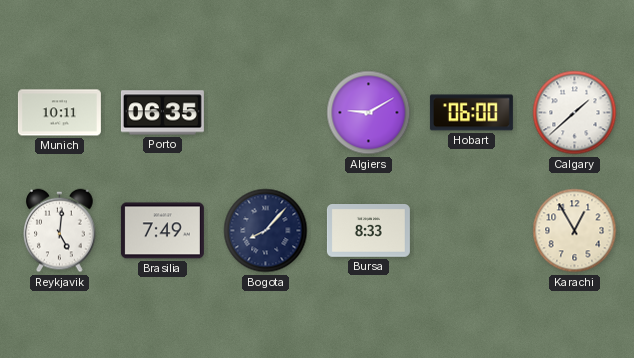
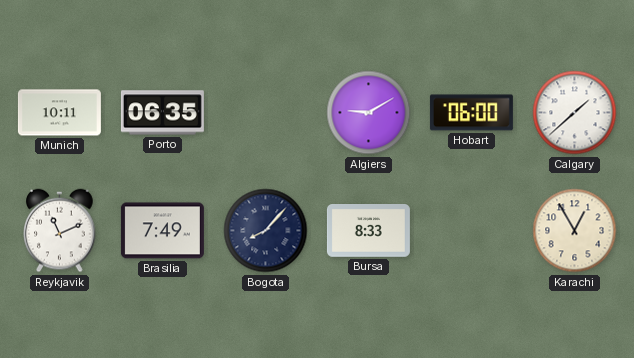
Reykjavik: 5:01 -> 11:11
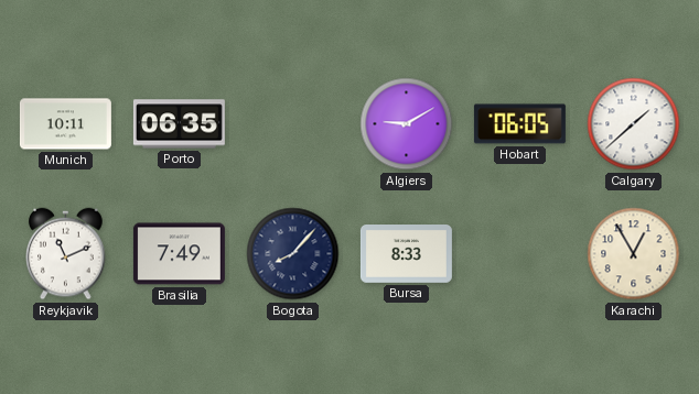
Hobart: 06:00 -> 06:05
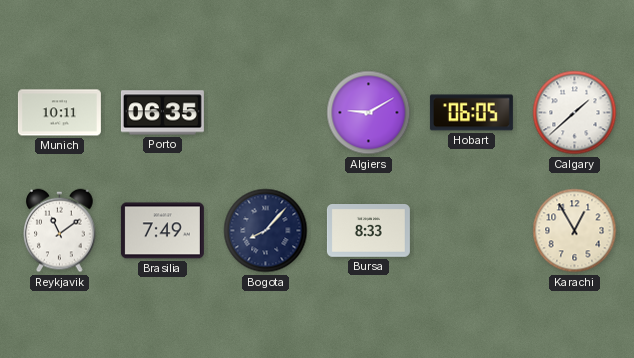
Reykjavik: 11:11 -> 11:09
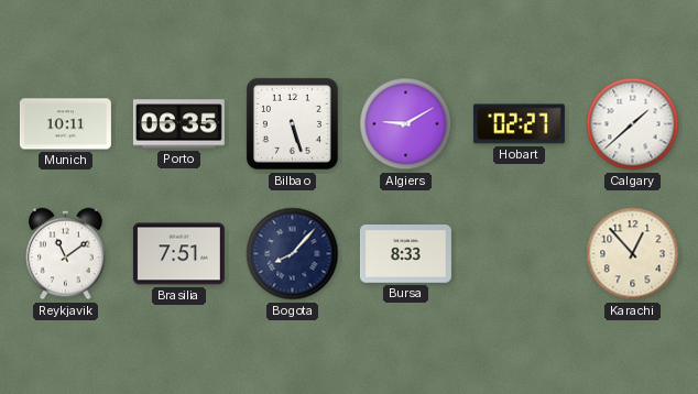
Bilbao: none -> 5:27
Hobart: 06:05 -> 02:27
Brasilia: 7:49 -> 7:51
Karachi: 12:55 -> 12:53
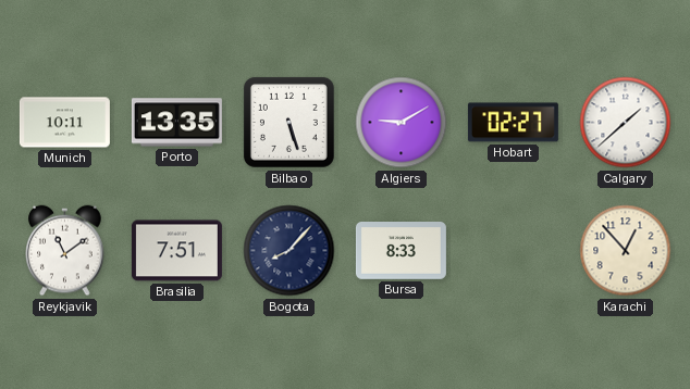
Porto: 06:35 -> 13:35
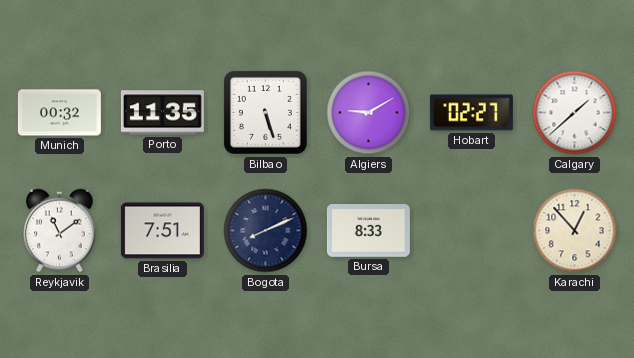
Munich: 10:11 -> 00:32
Porto: 13:35 -> 11:35
Bogota: 8:07 -> 8:11
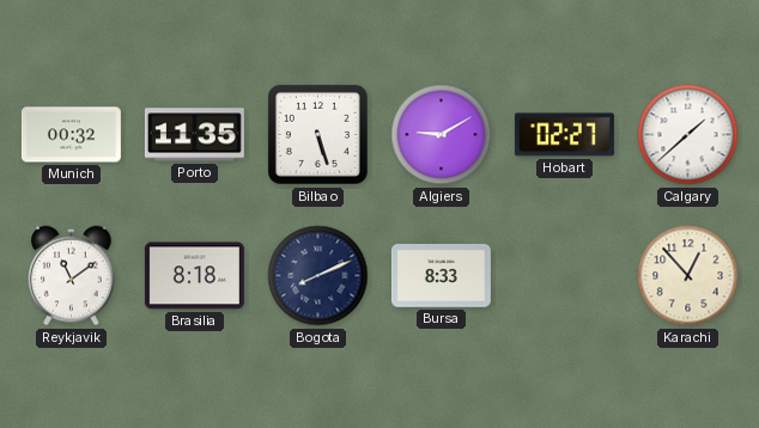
Brasilia: 7:51 -> 8:18
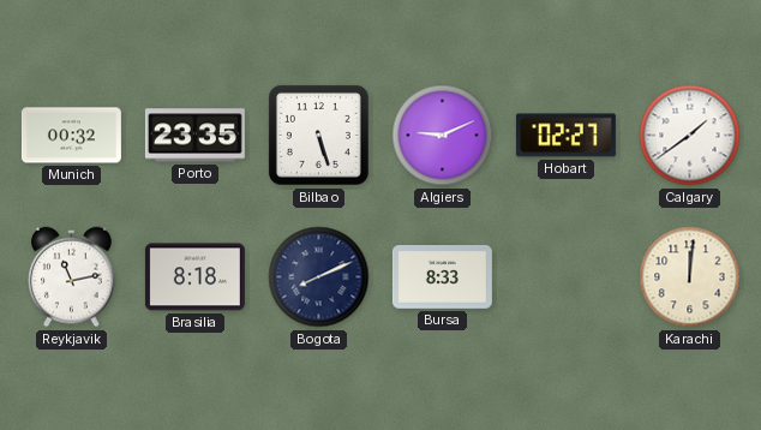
Porto: 11:35 -> 23:35
Algiers: 9:10 -> 9:11
Calgary: 1:38 -> 1:39
Reykjavik: 11:09 -> 11:13
Karachi: 12:53 -> 12:01
